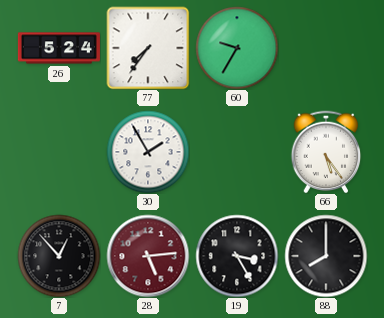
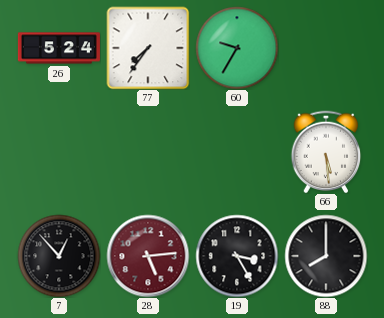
30: 1:55 -> none
66: 5:24 -> 5:29
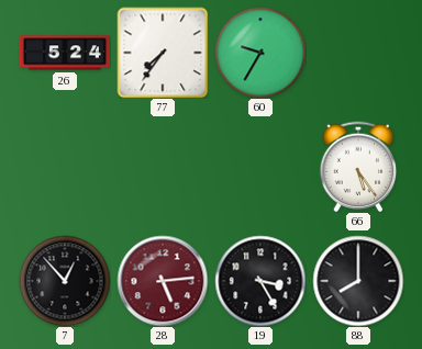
66: 5:29 -> 5:24
